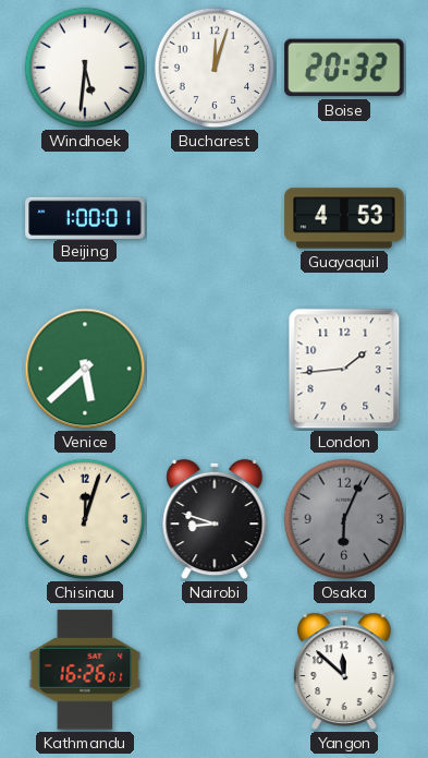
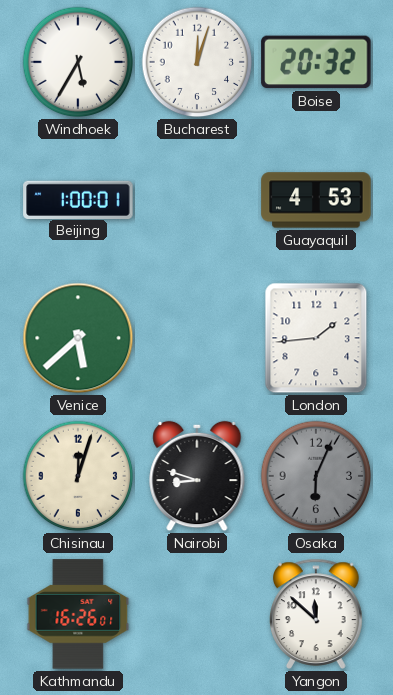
Windhoek: 5:31 -> 5:35
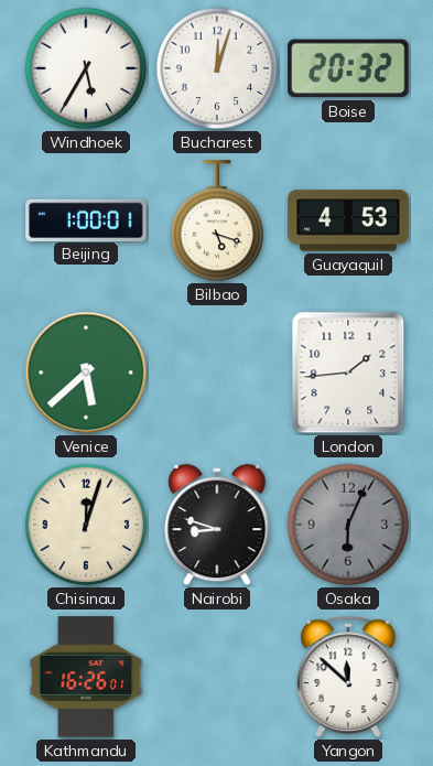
Bilbao: none -> 5:18
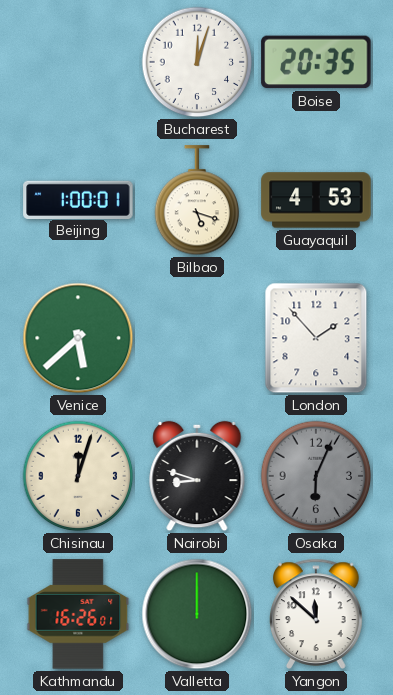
Windhoek: 5:35 -> none
Boise: 20:32 -> 20:35
London: 1:44 -> 1:53
Valletta: none -> 12:00
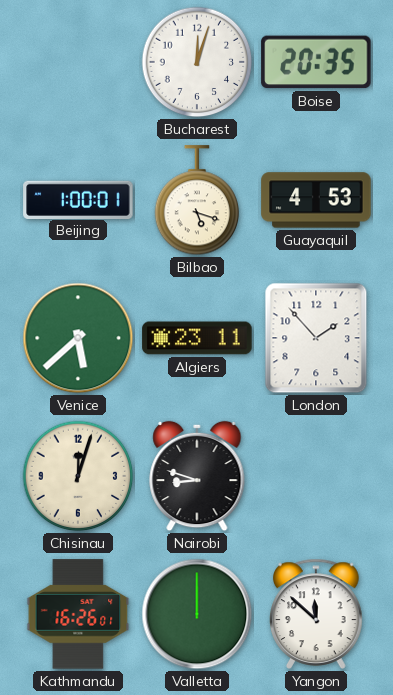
Algiers: none -> 23:11
Osaka: 6:04 -> none
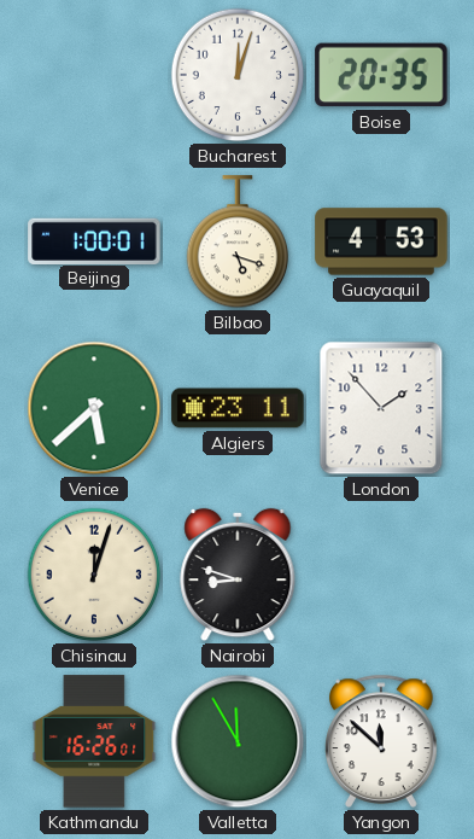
Valletta: 12:00 -> 11:55
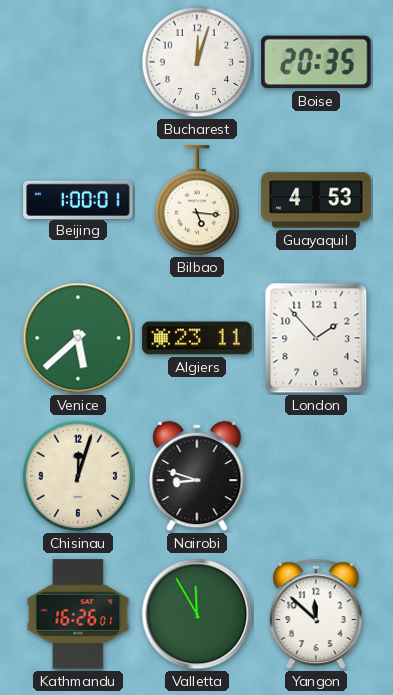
Bilbao: 5:18 -> 5:16
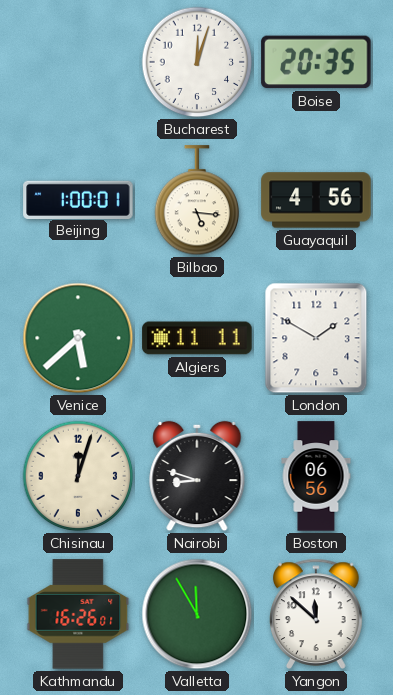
Guayaquil: 4:53 -> 4:56
Algiers: 23:11 -> 11:11
London: 1:53 -> 1:50
Boston: none -> 06:56
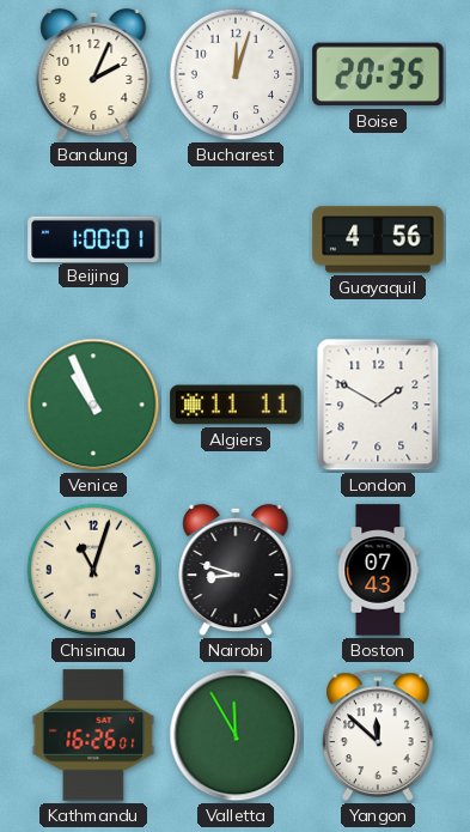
Bandung: none -> 2:04
Bilbao: 5:16 -> none
Venice: 5:38 -> 10:56
Chisinau: 12:03 -> 11:03
Boston: 06:56 -> 07:43
